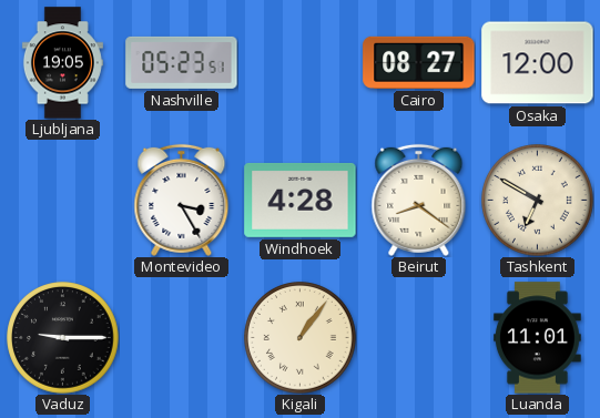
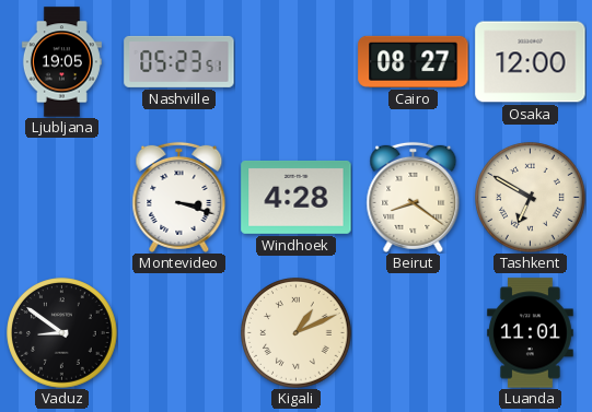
Montevideo: 3:25 -> 3:18
Vaduz: 9:15 -> 8:51
Kigali: 1:06 -> 1:11
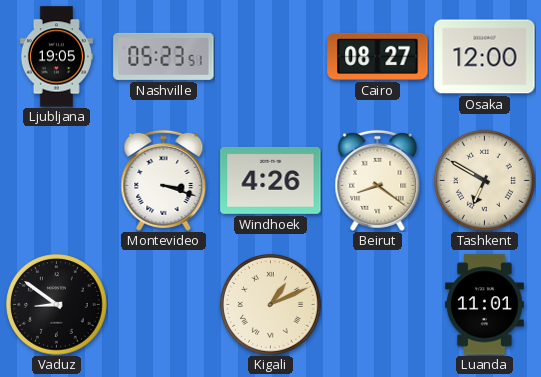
Windhoek: 4:28 -> 4:26
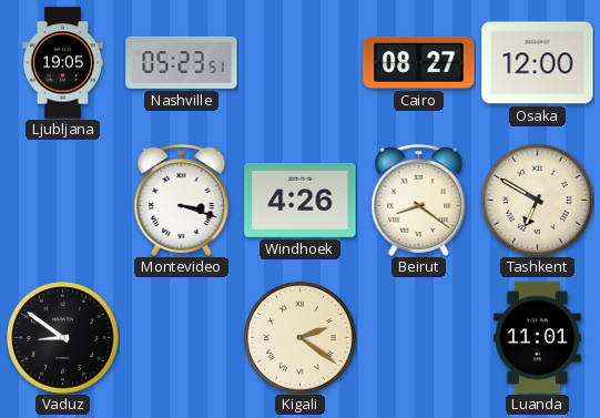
Kigali: 1:11 -> 2:21
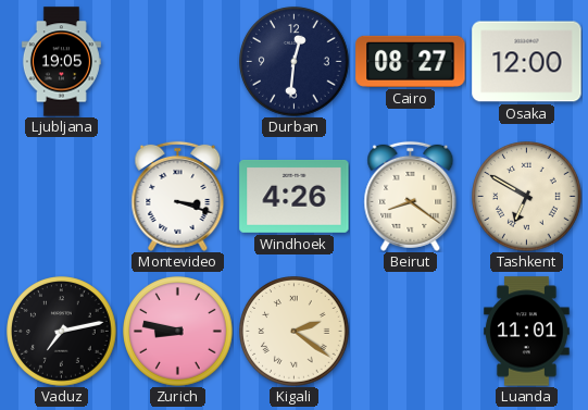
Nashville: 05:23 -> none
Durban: none -> 12:31
Vaduz: 8:51 -> 7:13
Zurich: none -> 8:47
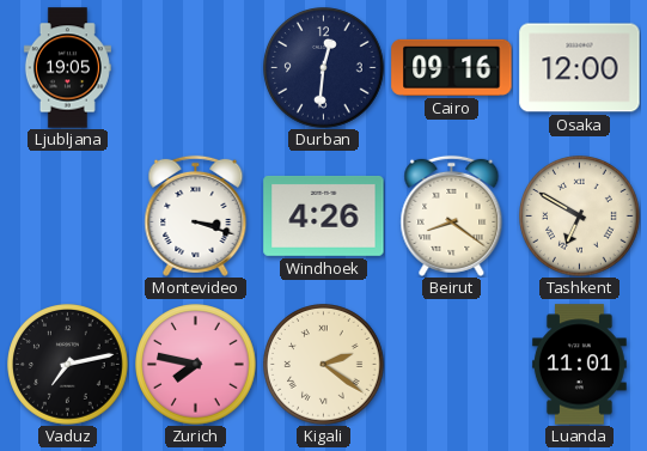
Cairo: 08:27 -> 09:16
Zurich: 8:47 -> 7:47
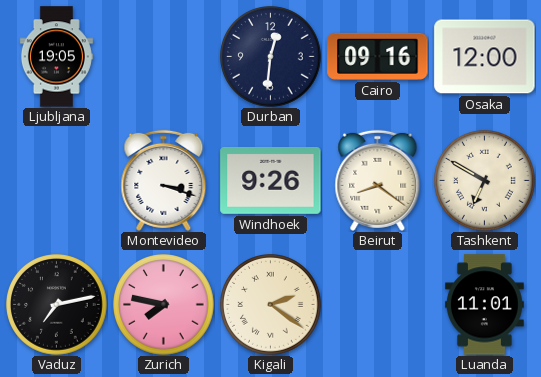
Windhoek: 4:26 -> 9:26
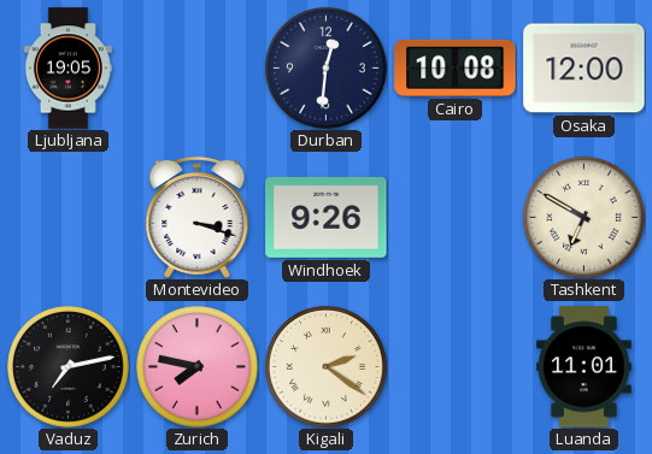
Cairo: 09:16 -> 10:08
Beirut: 8:21 -> none
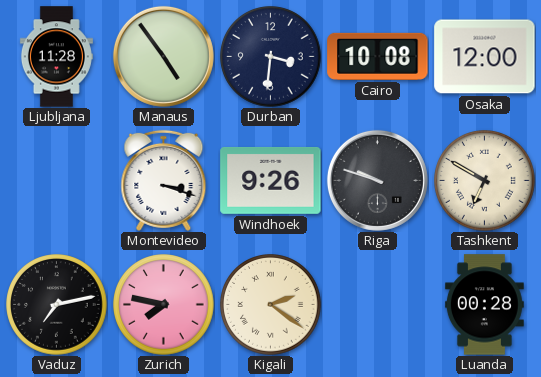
Ljubljana: 19:05 -> 11:28
Manaus: none -> 4:54
Durban: 12:31 -> 3:31
Riga: none -> 9:48
Luanda: 11:01 -> 00:28
